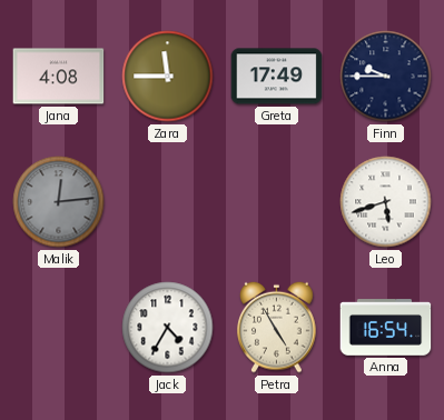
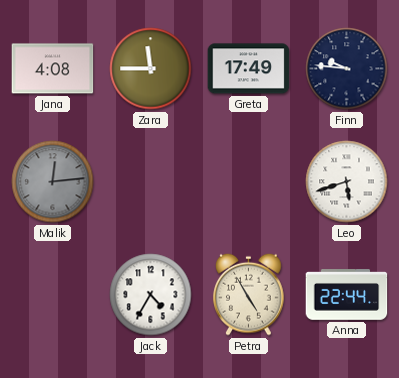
Finn: 9:45 -> 9:46
Anna: 16:54 -> 22:44
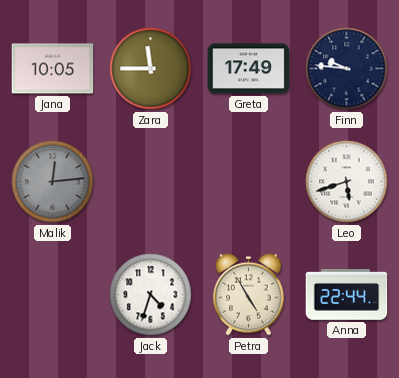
Jana: 4:08 -> 10:05
Jack: 4:35 -> 4:33
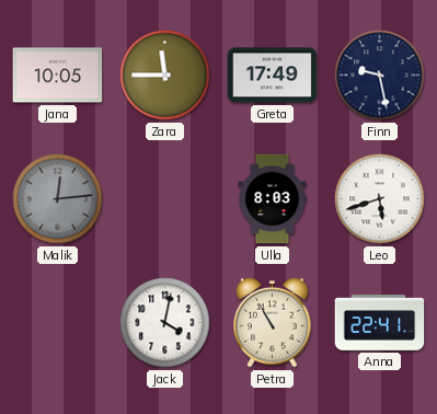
Finn: 9:46 -> 9:28
Ulla: none -> 8:03
Jack: 4:33 -> 4:02
Petra: 4:55 -> 10:55
Anna: 22:44 -> 22:41
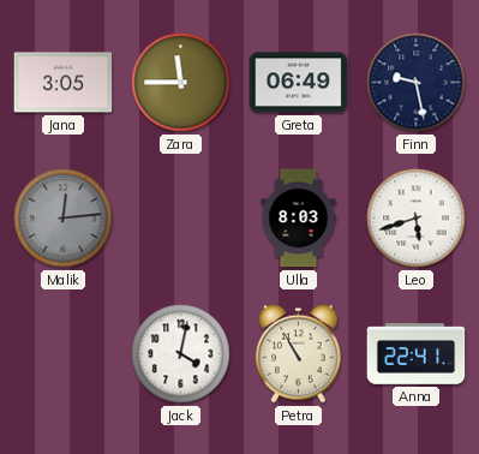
Jana: 10:05 -> 3:05
Greta: 17:49 -> 06:49
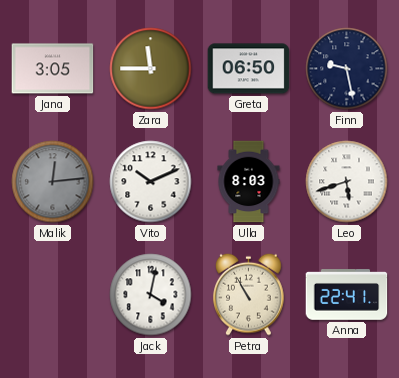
Greta: 06:49 -> 06:50
Vito: none -> 10:11
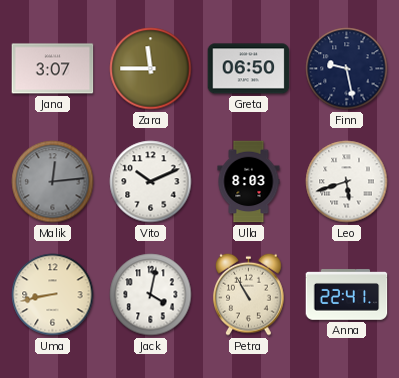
Jana: 3:05 -> 3:07
Uma: none -> 8:43
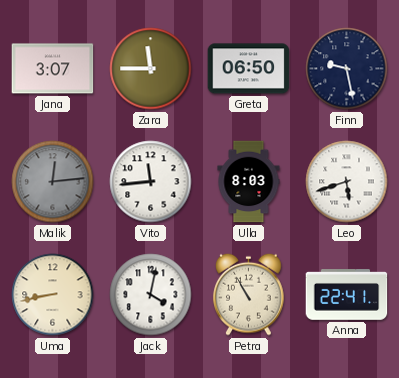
Vito: 10:11 -> 11:44
